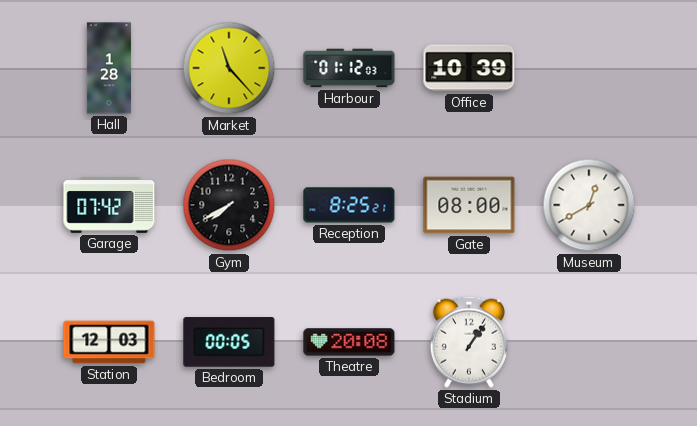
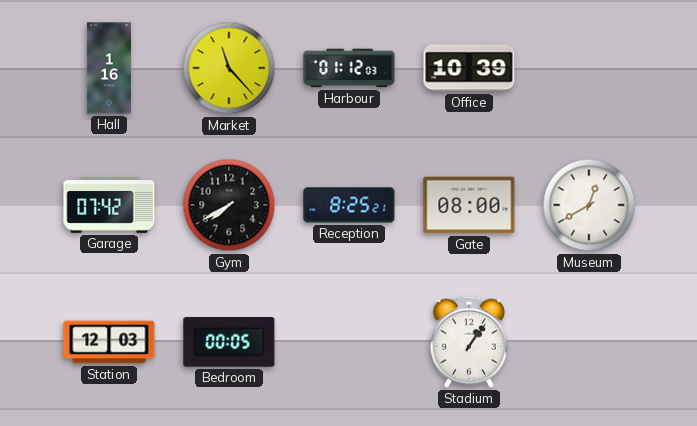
Hall: 1:28 -> 1:16
Theatre: 20:08 -> none
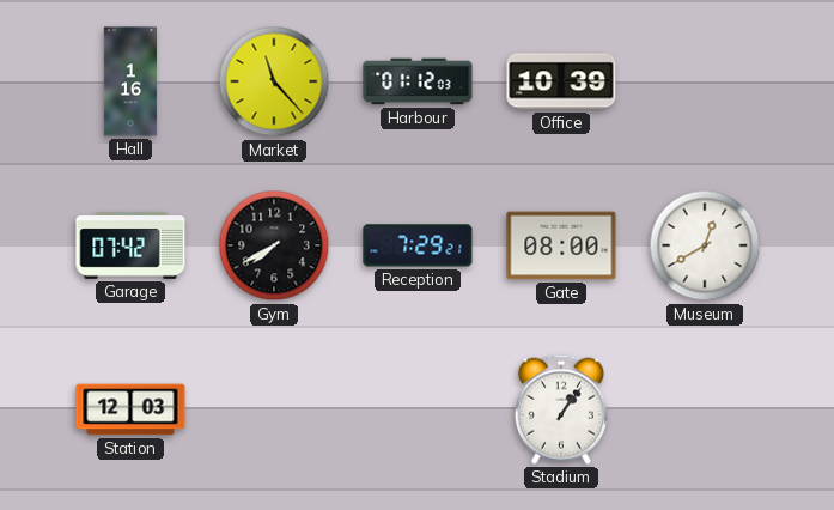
Reception: 8:25 -> 7:29
Bedroom: 00:05 -> none
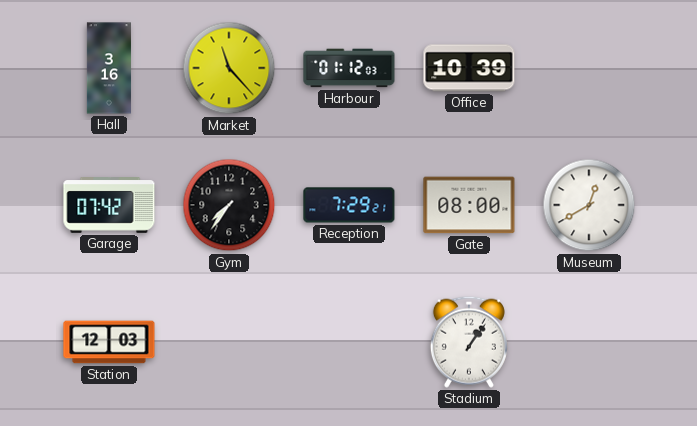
Hall: 1:16 -> 3:16
Gym: 7:40 -> 7:36
